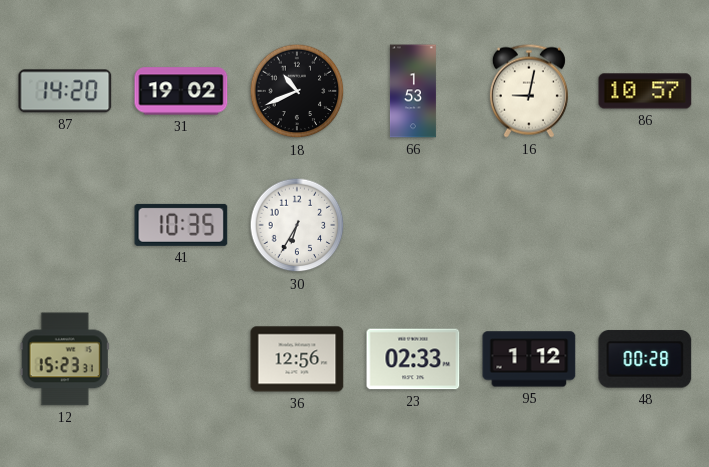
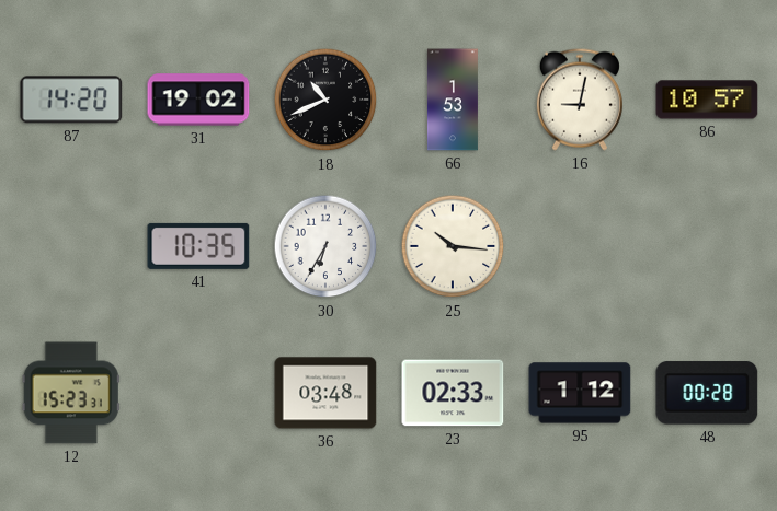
25: none -> 10:16
36: 12:56 -> 03:48
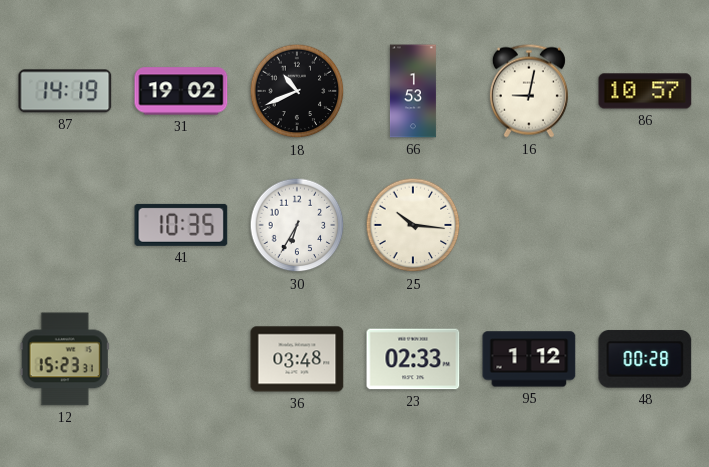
87: 14:20 -> 14:19
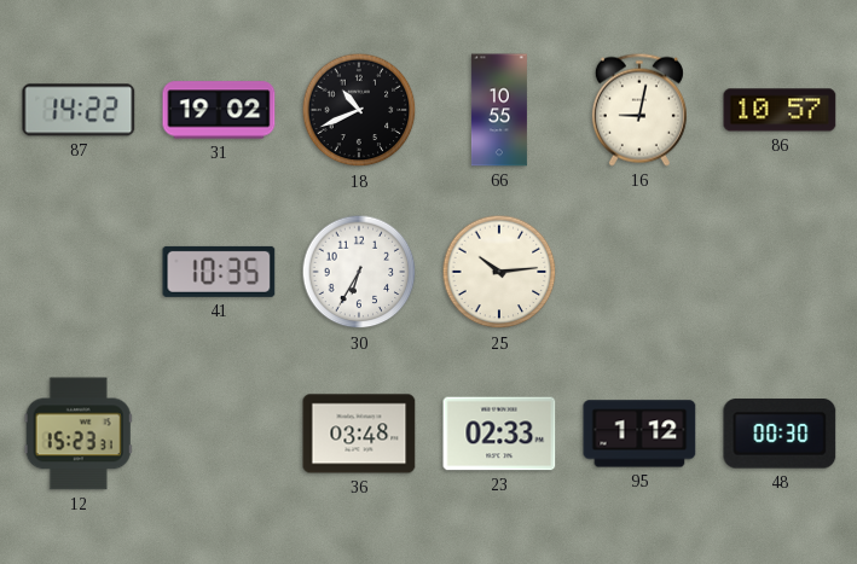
87: 14:19 -> 14:22
66: 1:53 -> 10:55
25: 10:16 -> 10:14
48: 00:28 -> 00:30
